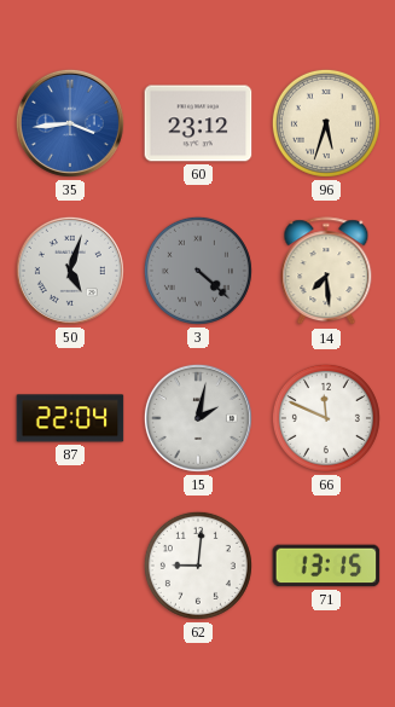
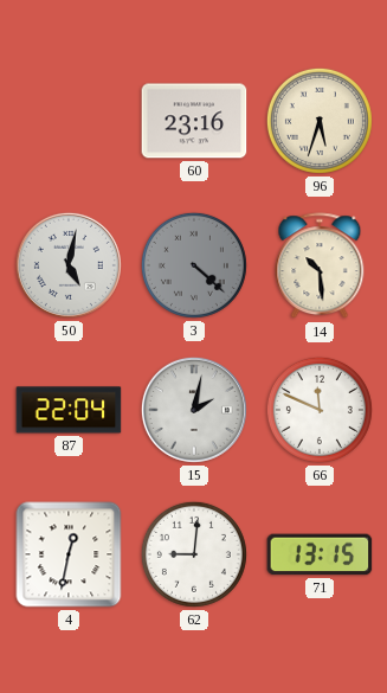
35: 3:44 -> none
60: 23:12 -> 23:16
50: 5:03 -> 5:02
14: 7:29 -> 10:29
4: none -> 12:32
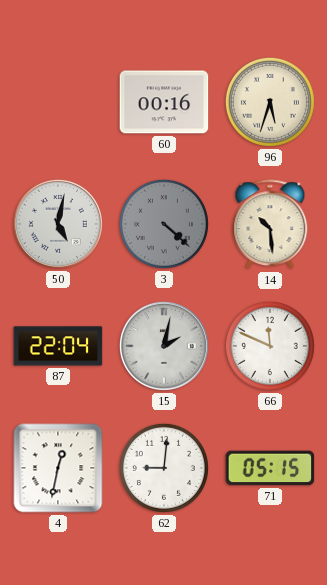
60: 23:16 -> 00:16
71: 13:15 -> 05:15
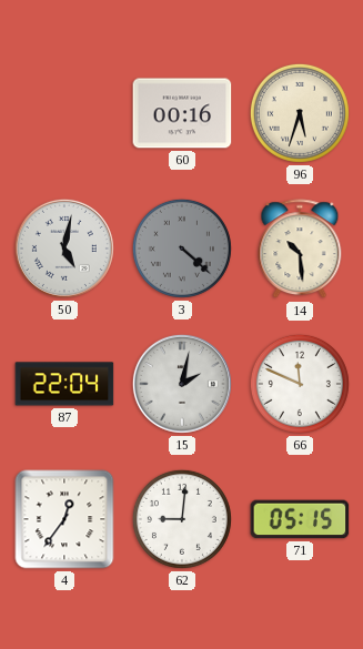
4: 12:32 -> 12:36
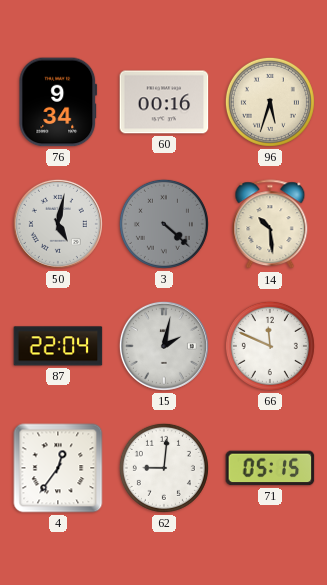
76: none -> 9:34
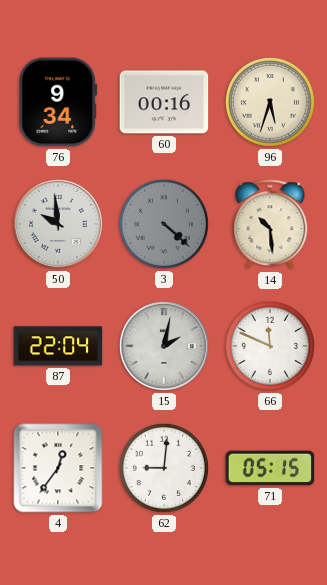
50: 5:02 -> 9:59
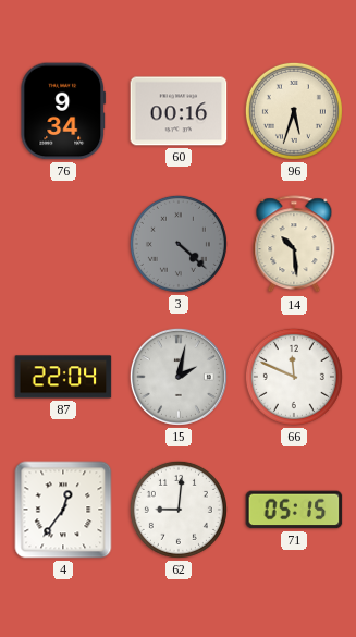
50: 9:59 -> none
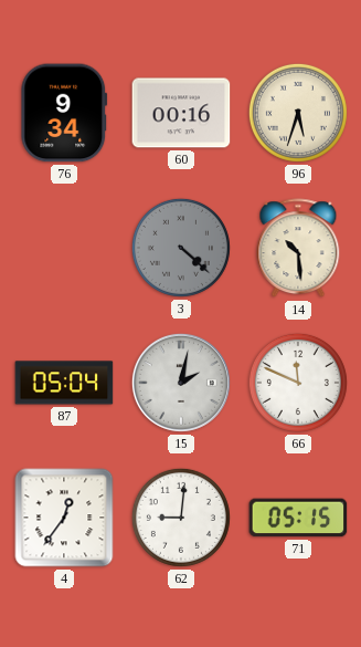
87: 22:04 -> 05:04
